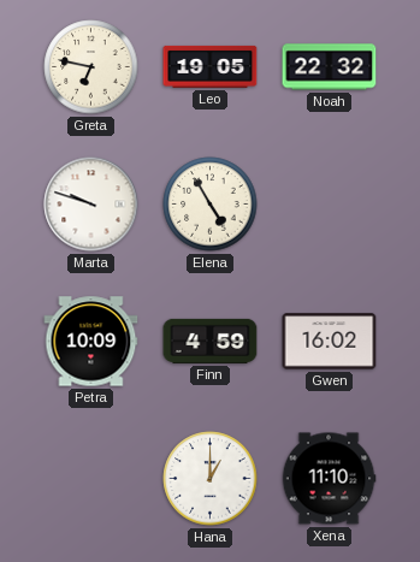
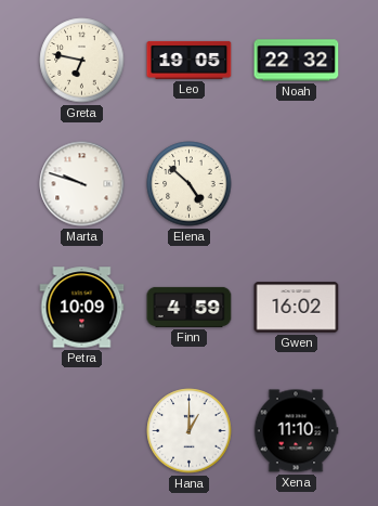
Elena: 4:55 -> 4:52
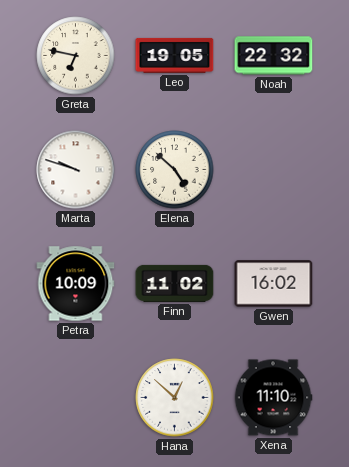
Finn: 4:59 -> 11:02
Hana: 1:00 -> 12:52
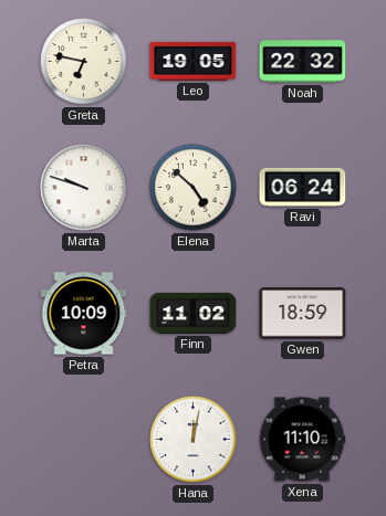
Ravi: none -> 06:24
Gwen: 16:02 -> 18:59
Hana: 12:52 -> 12:02
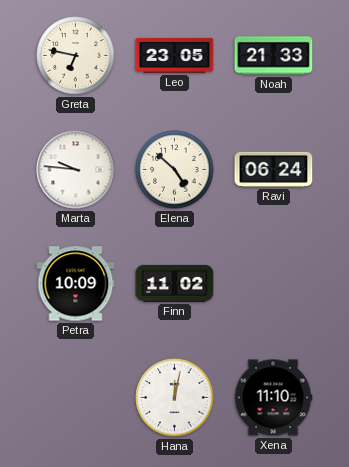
Leo: 19:05 -> 23:05
Noah: 22:32 -> 21:33
Marta: 9:48 -> 9:46
Gwen: 18:59 -> none
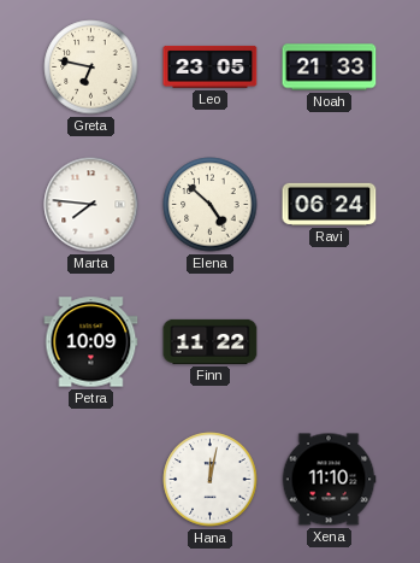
Marta: 9:46 -> 7:46
Finn: 11:02 -> 11:22
